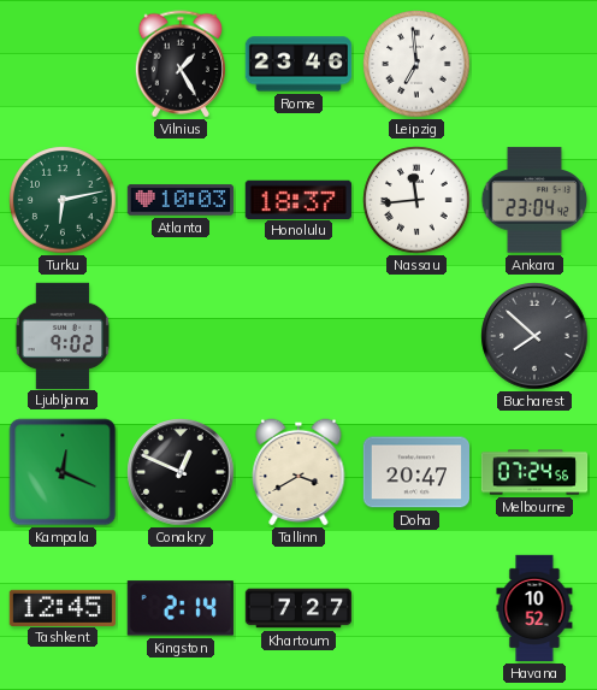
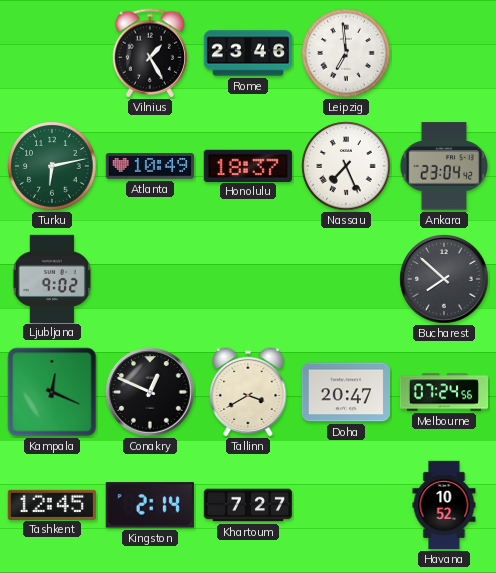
Atlanta: 10:03 -> 10:49
Nassau: 11:44 -> 7:26
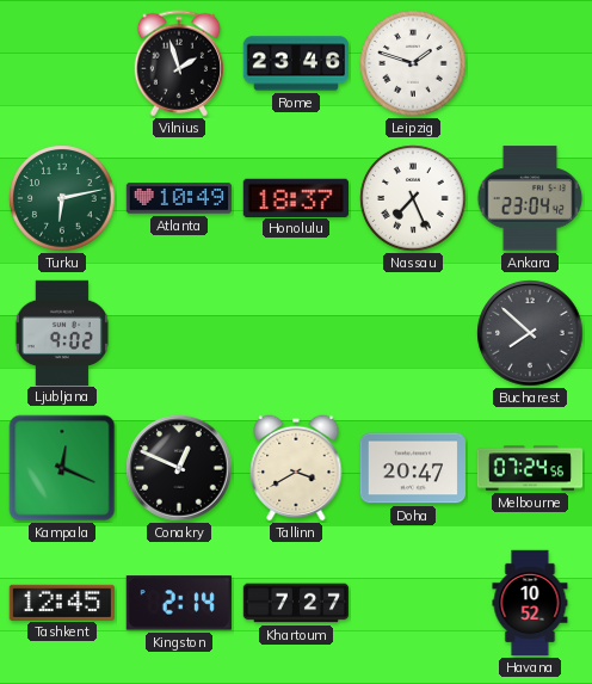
Vilnius: 1:25 -> 1:57
Leipzig: 6:59 -> 1:48
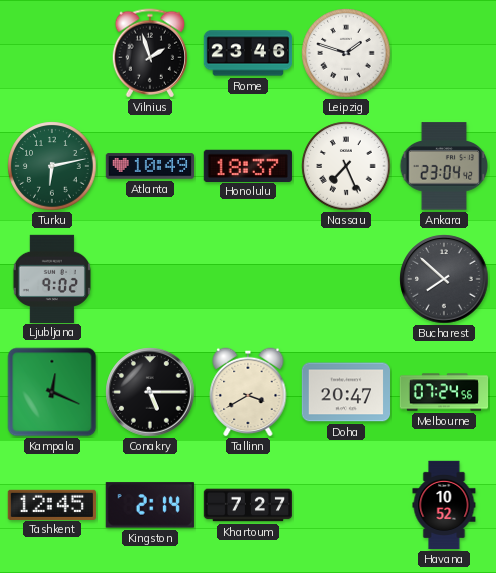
Conakry: 12:49 -> 5:15
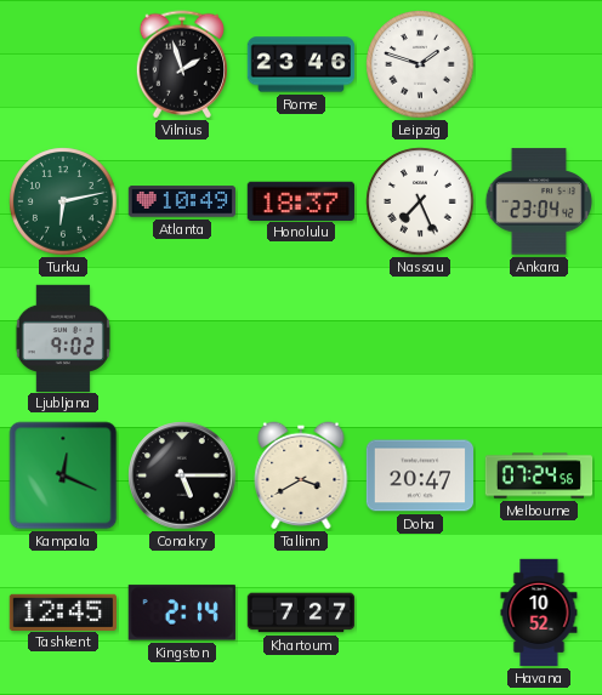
Bucharest: 7:52 -> none
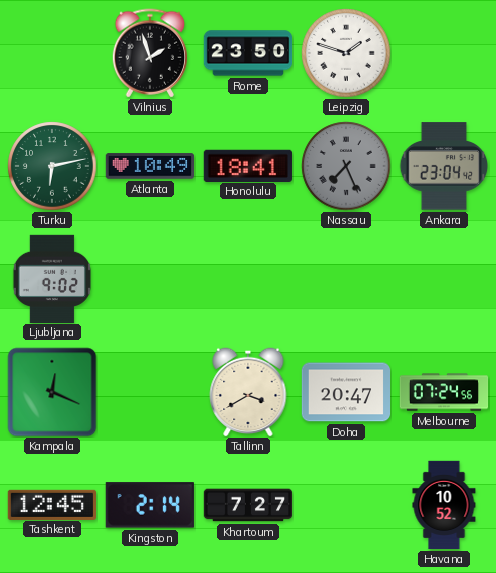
Rome: 23:46 -> 23:50
Honolulu: 18:37 -> 18:41
Nassau dial: white -> grey
Conakry: 5:15 -> none
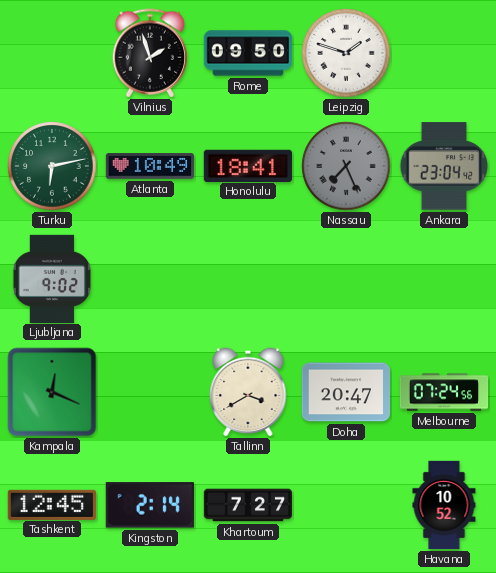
Rome: 23:50 -> 09:50
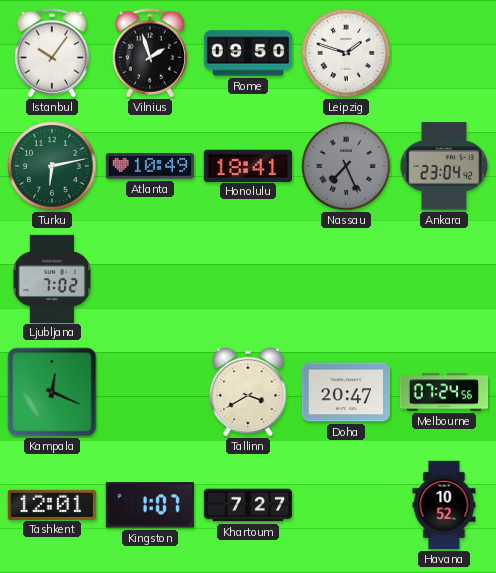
Istanbul: none -> 10:06
Ljubljana: 9:02 -> 7:02
Tashkent: 12:45 -> 12:01
Kingston: 2:14 -> 1:07
